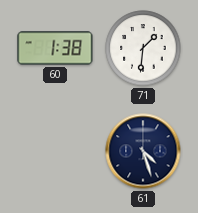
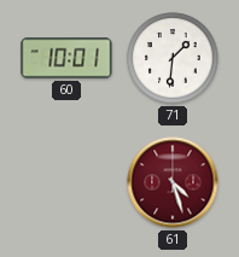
60: 1:38 -> 10:01
61 dial: navy -> burgundy
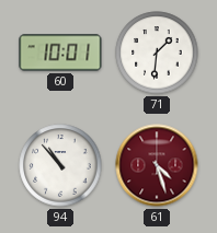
94: none -> 10:53
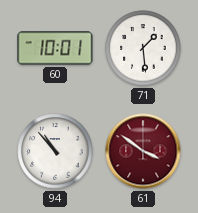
71: 1:31 -> 1:29
61: 4:27 -> 3:51
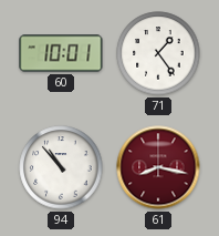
71: 1:29 -> 1:24
61: 3:51 -> 8:17
